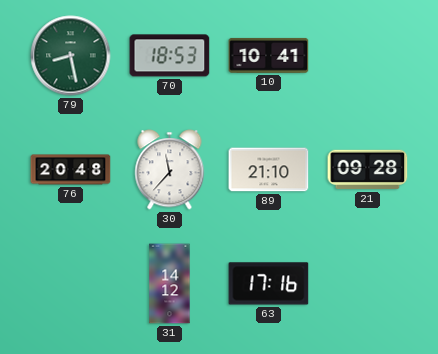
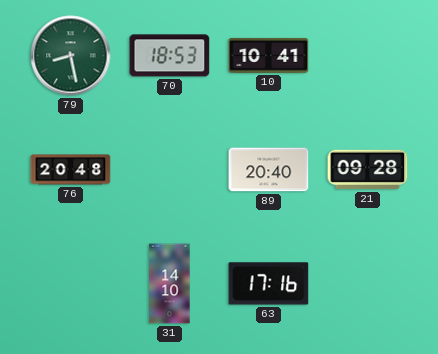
30: 11:37 -> none
89: 21:10 -> 20:40
31: 14:12 -> 14:10
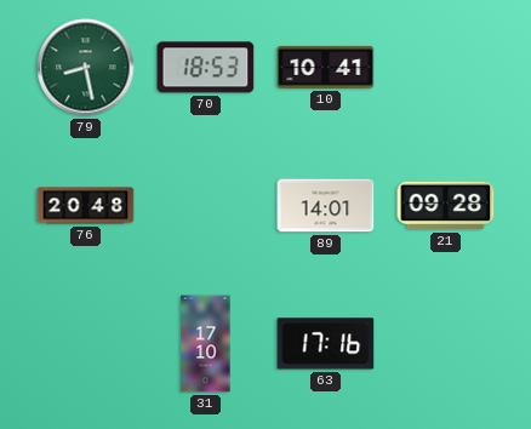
89: 20:40 -> 14:01
31: 14:10 -> 17:10
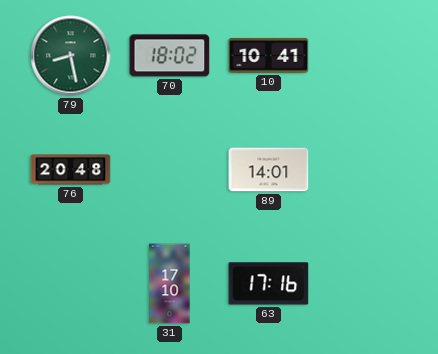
70: 18:53 -> 18:02
21: 09:28 -> none
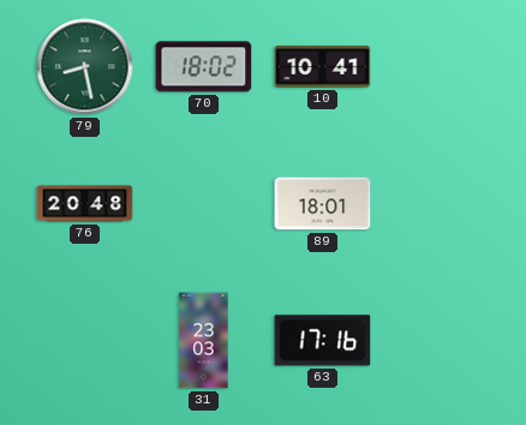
89: 14:01 -> 18:01
31: 17:10 -> 23:03
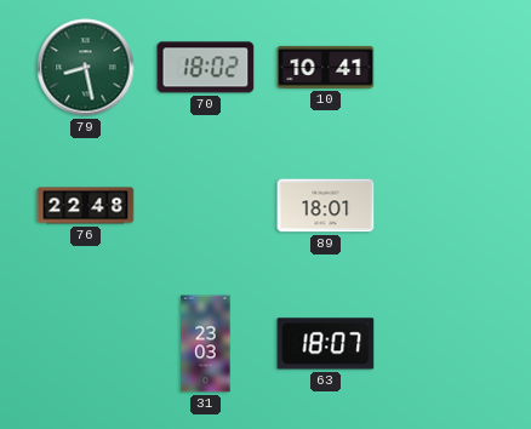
76: 20:48 -> 22:48
63: 17:16 -> 18:07
